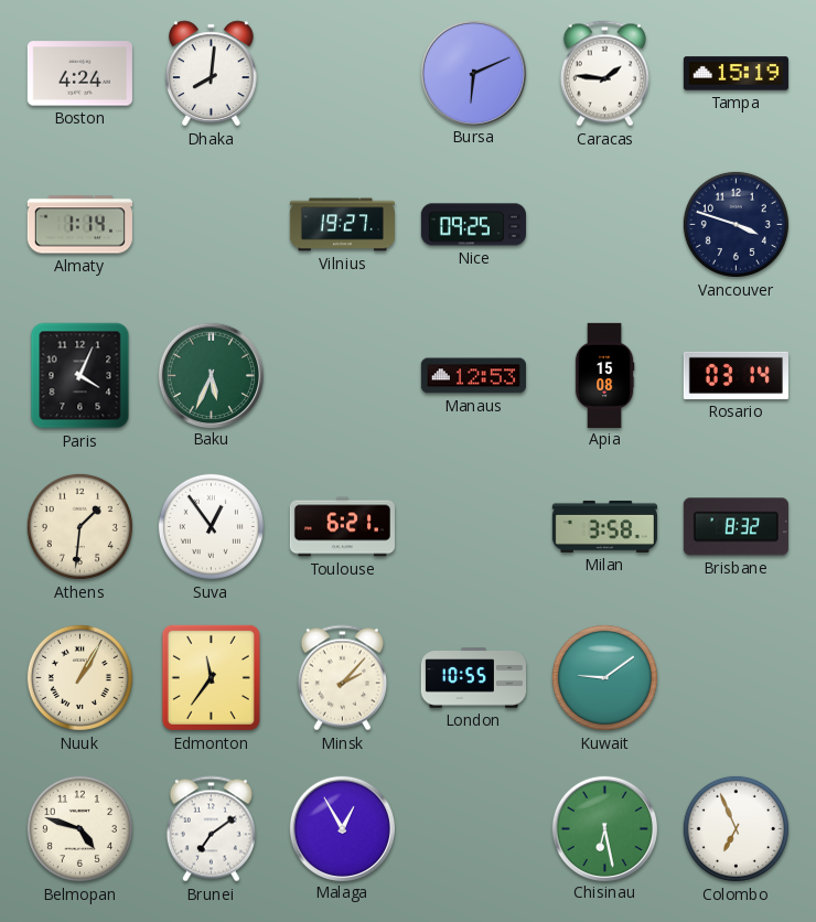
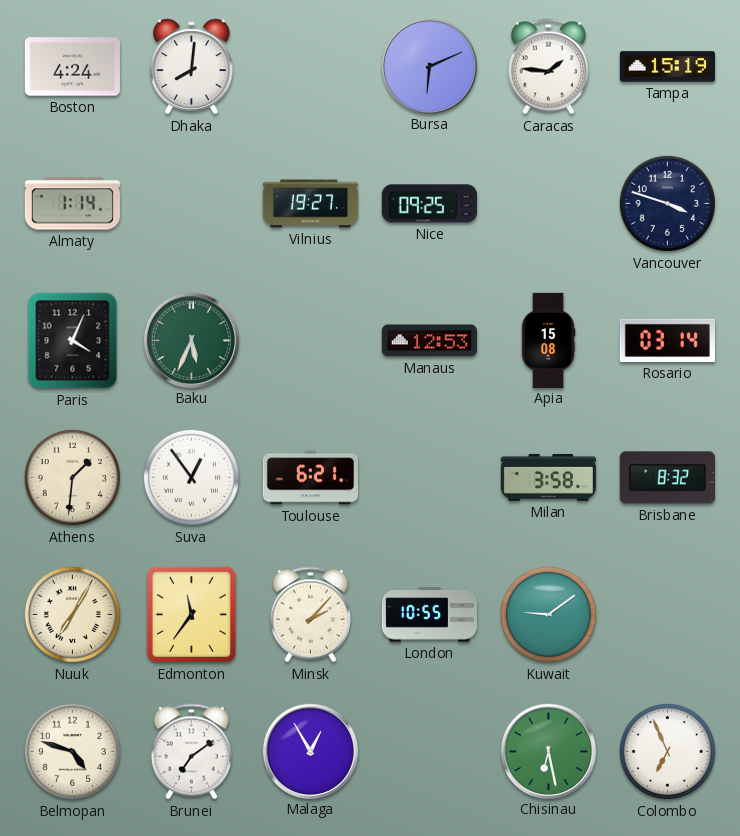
Nuuk: 1:05 -> 7:05
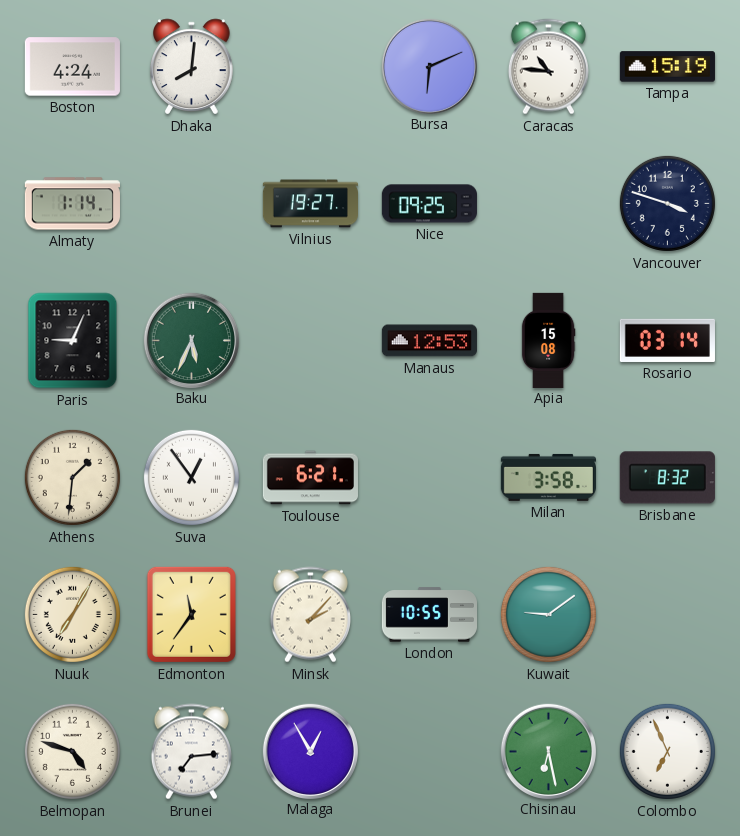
Caracas: 1:46 -> 10:46
Paris: 4:04 -> 9:04
Brunei: 7:09 -> 7:14
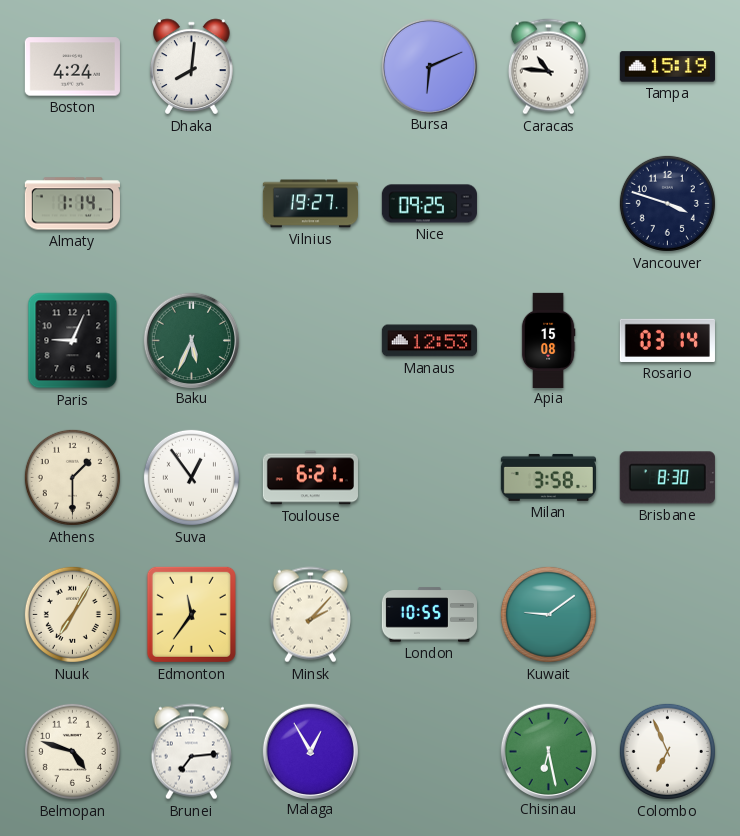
Athens: 1:31 -> 1:30
Brisbane: 8:32 -> 8:30
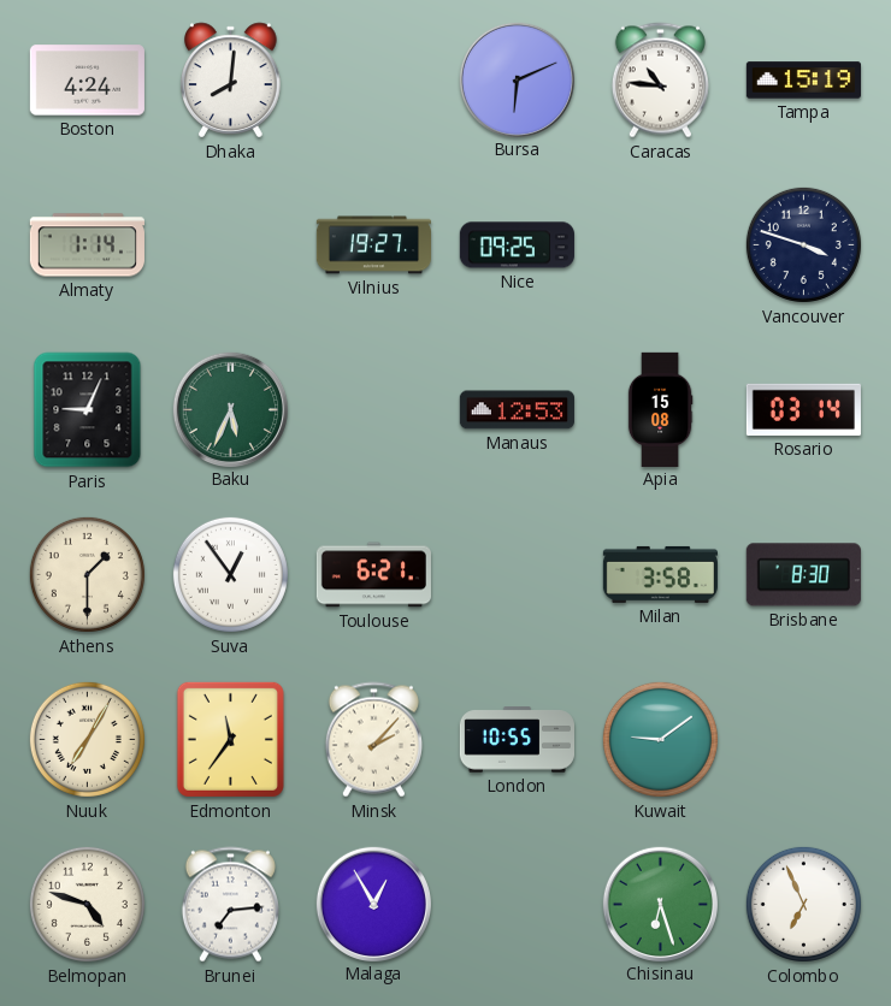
Chisinau: 6:28 -> 6:27
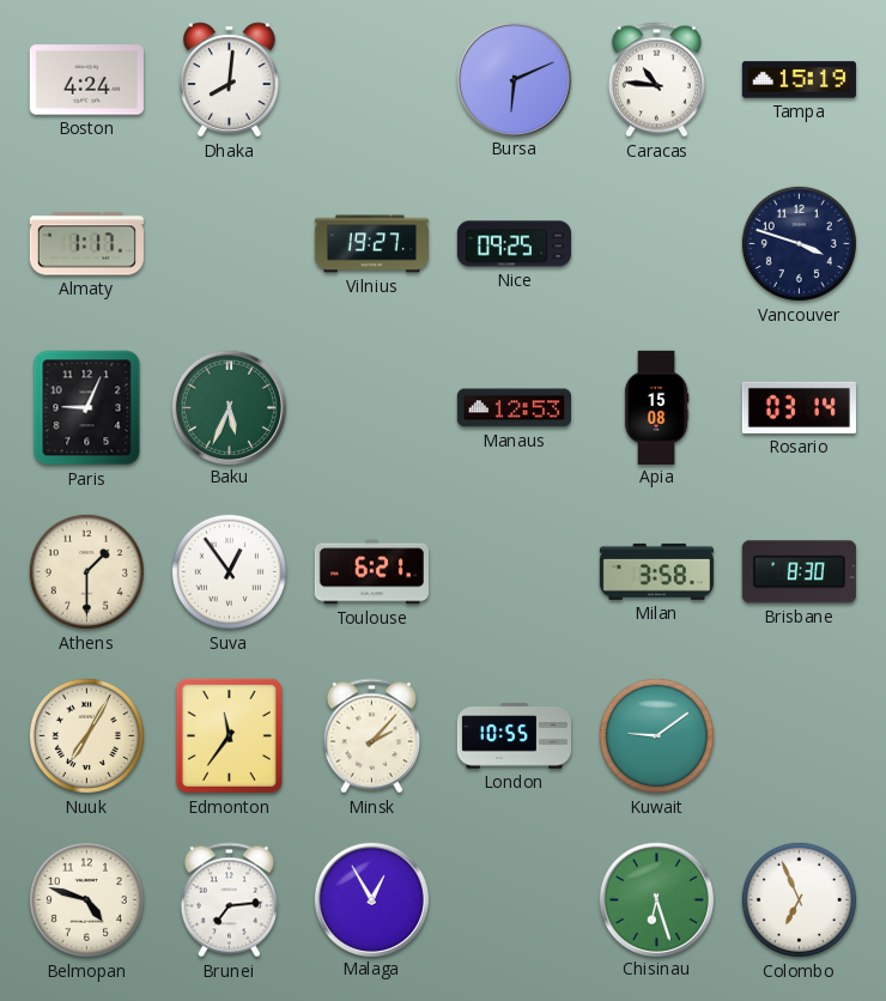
Almaty: 1:14 -> 1:17
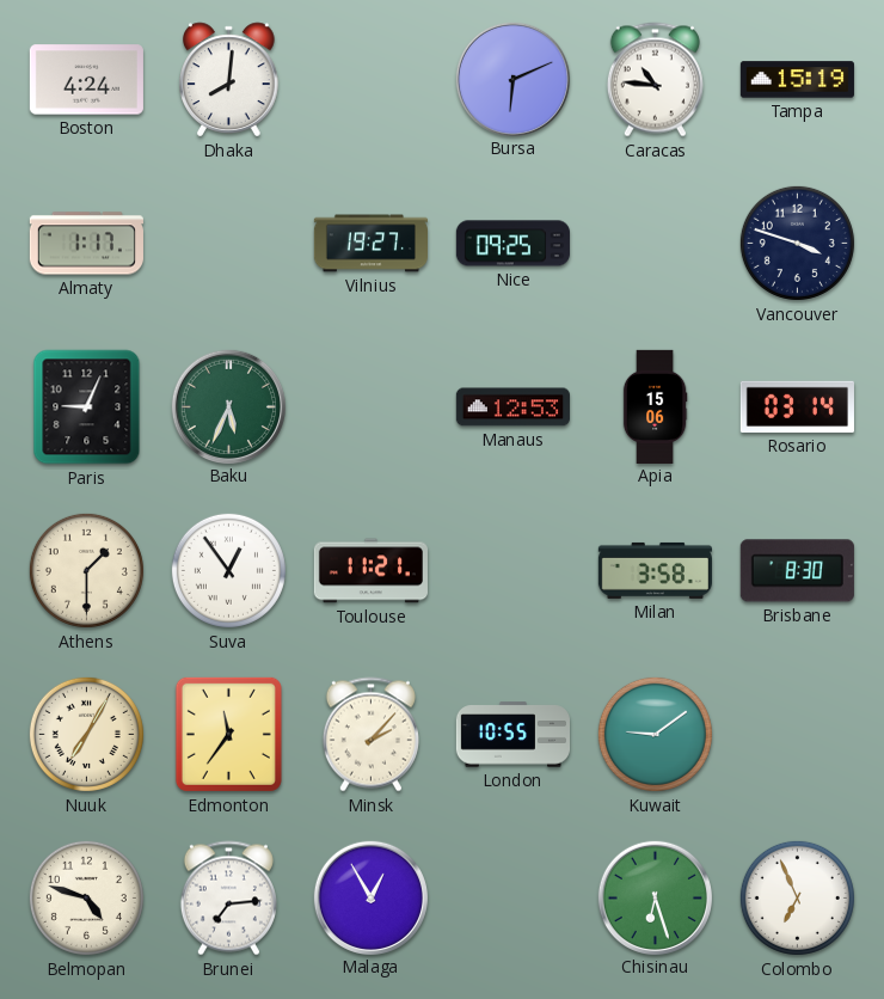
Apia: 15:08 -> 15:06
Toulouse: 6:21 -> 11:21
